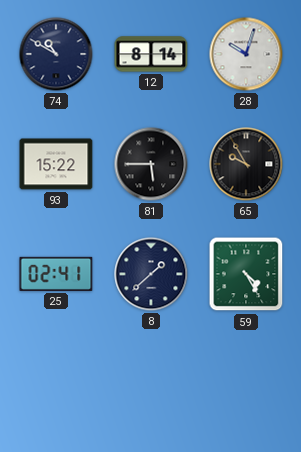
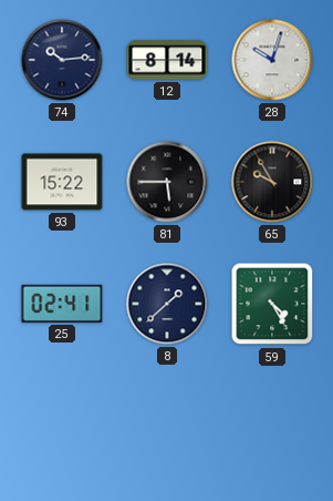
74: 10:50 -> 10:14
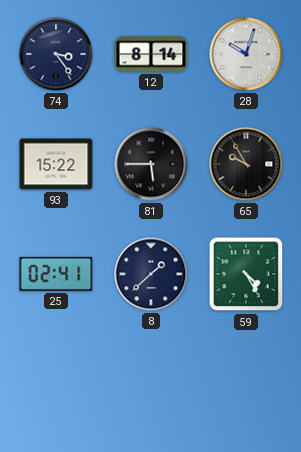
74: 10:14 -> 3:24
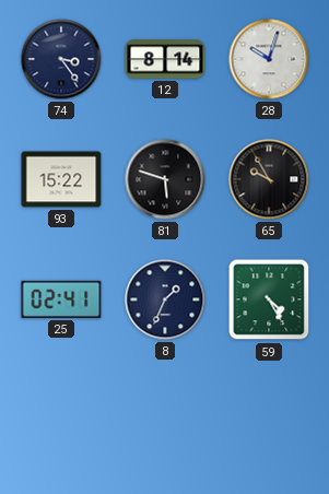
81: 5:45 -> 5:48
8: 1:38 -> 1:34
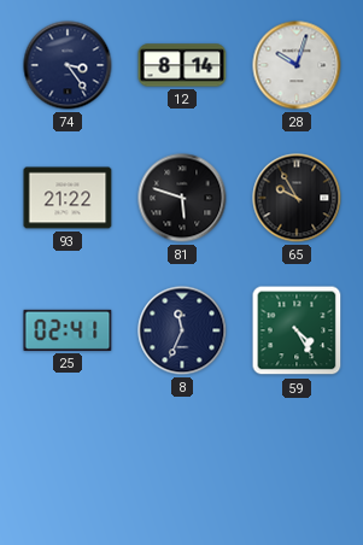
93: 15:22 -> 21:22
8: 1:34 -> 11:34
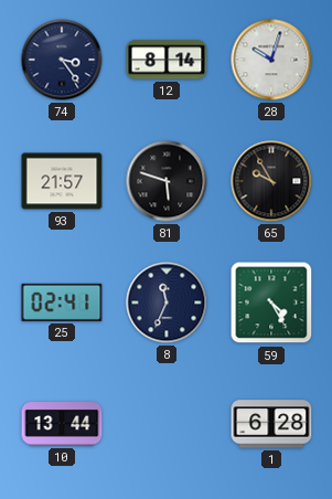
93: 21:22 -> 21:57
10: none -> 13:44
1: none -> 6:28
